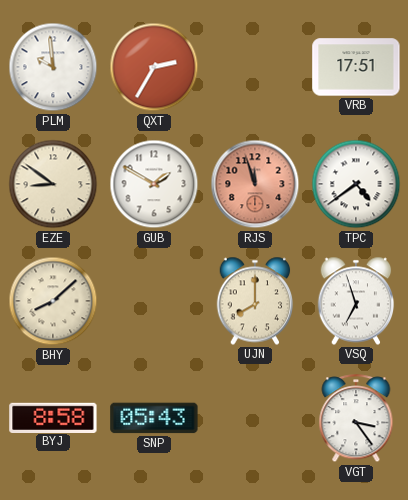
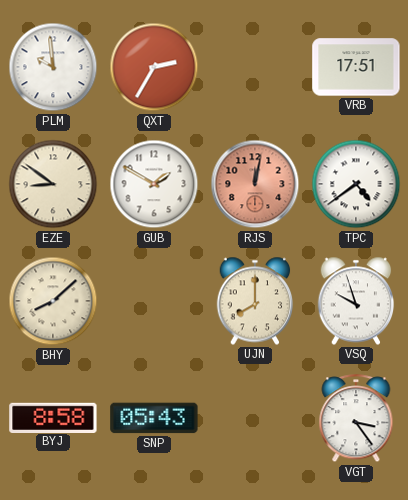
RJS: 11:57 -> 12:02
VSQ: 6:57 -> 9:57
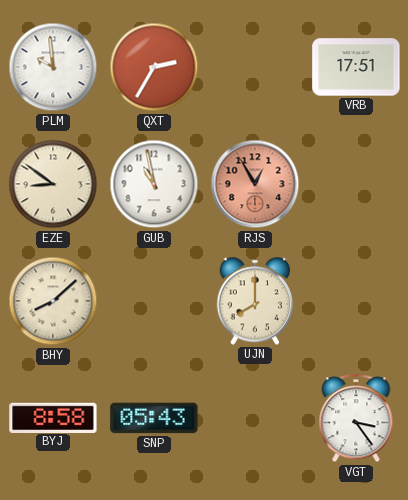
GUB: 1:50 -> 10:58
RJS: 12:02 -> 12:55
TPC: 4:39 -> none
VSQ: 9:57 -> none
